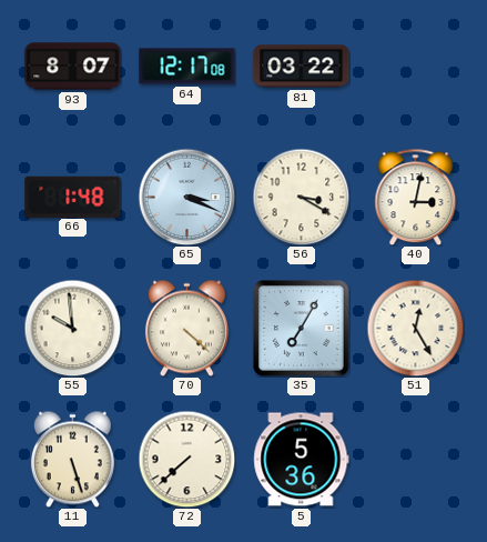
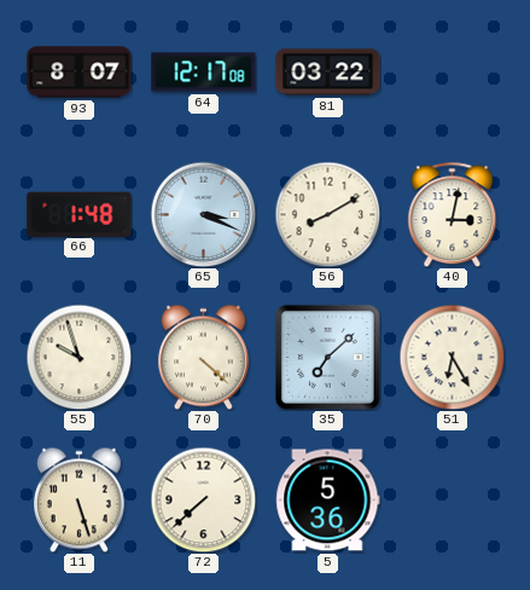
56: 3:20 -> 8:10
55: 9:59 -> 9:57
35: 7:05 -> 7:08
51: 12:25 -> 6:25
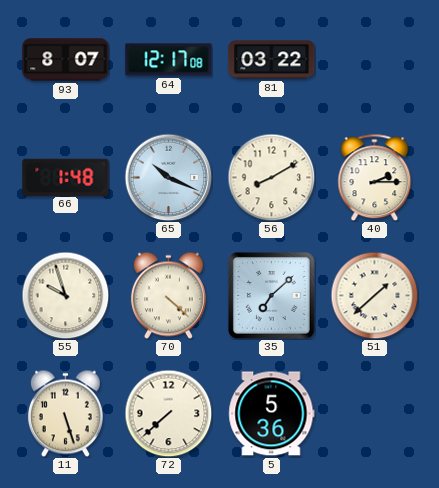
65: 3:19 -> 10:19
40: 3:02 -> 2:15
51: 6:25 -> 1:38
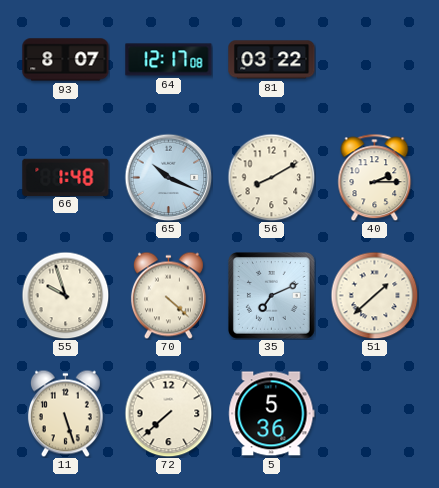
35: 7:08 -> 7:11
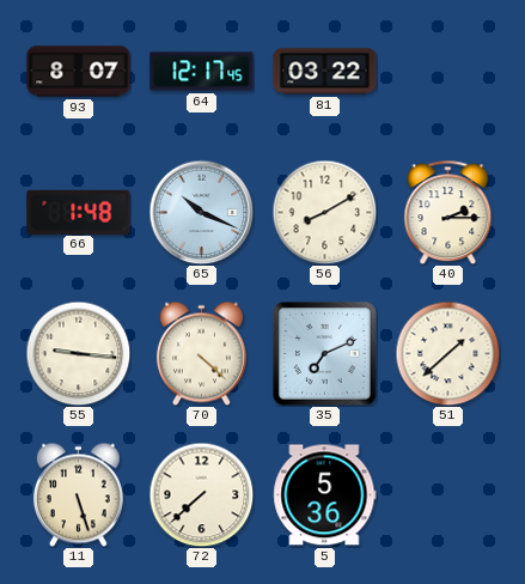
64: 12:17:08 -> 12:17:45
55: 9:57 -> 9:16
